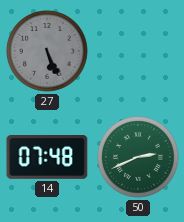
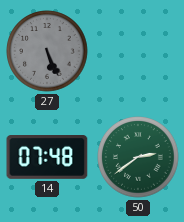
50: 2:41 -> 2:39
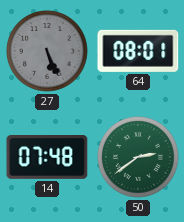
64: none -> 08:01
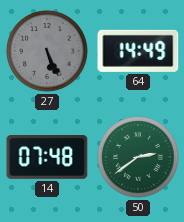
64: 08:01 -> 14:49
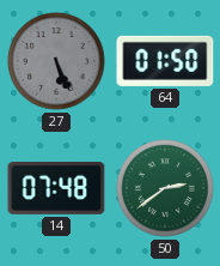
64: 14:49 -> 01:50
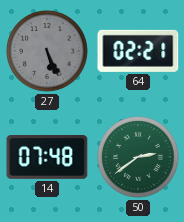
64: 01:50 -> 02:21
